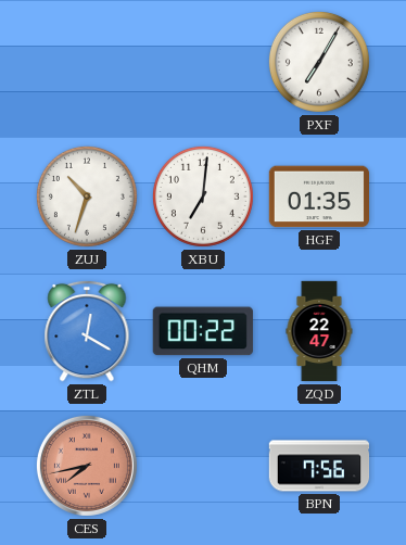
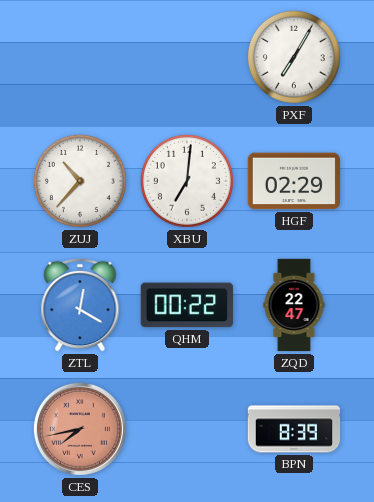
ZUJ: 10:33 -> 10:37
HGF: 01:35 -> 02:29
BPN: 7:56 -> 8:39
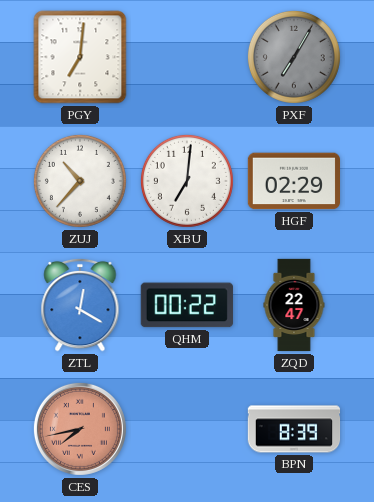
PGY: none -> 7:01
PXF dial: white -> grey
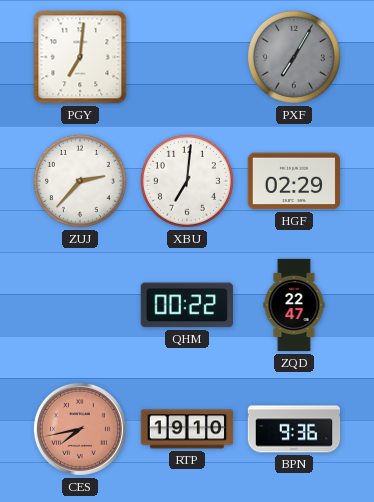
ZUJ: 10:37 -> 2:37
ZTL: 12:20 -> none
RTP: none -> 19:10
BPN: 8:39 -> 9:36
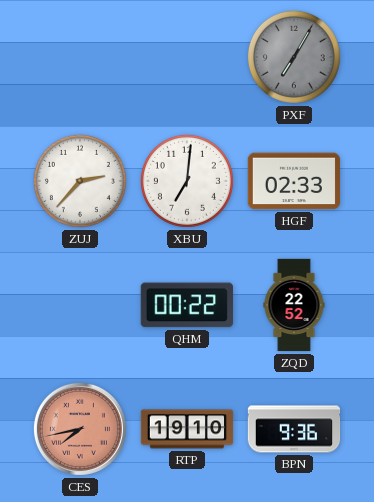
PGY: 7:01 -> none
HGF: 02:29 -> 02:33
ZQD: 22:47 -> 22:52
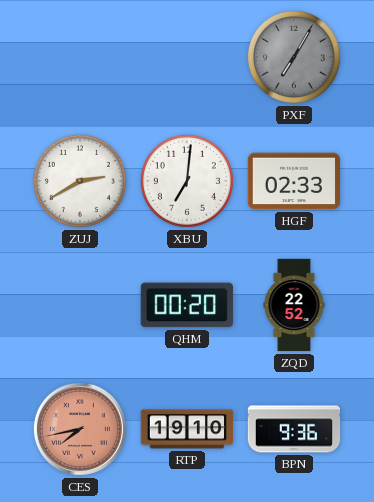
ZUJ: 2:37 -> 2:40
QHM: 00:22 -> 00:20
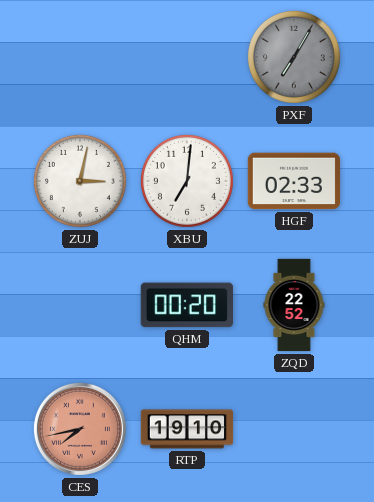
ZUJ: 2:40 -> 3:02
BPN: 9:36 -> none
